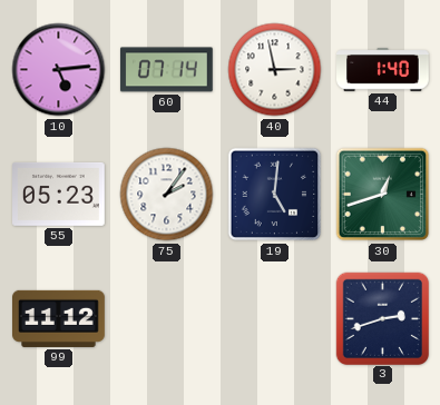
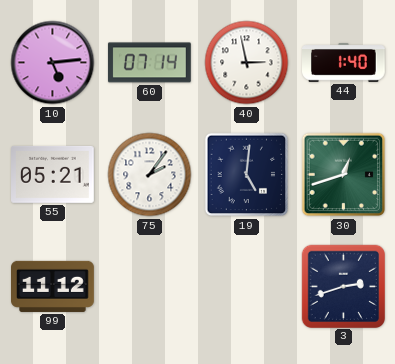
55: 05:23 -> 05:21
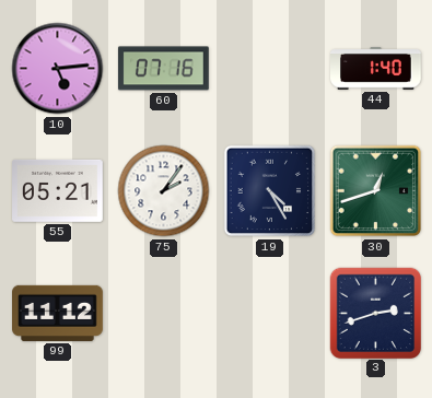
60: 07:14 -> 07:16
40: 2:58 -> none
19: 5:01 -> 4:25
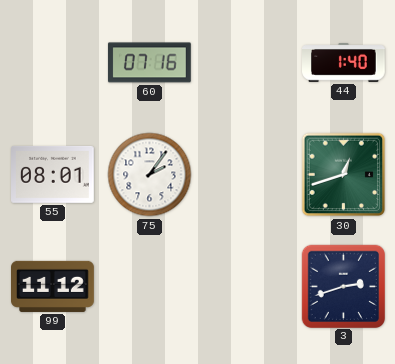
10: 5:14 -> none
55: 05:21 -> 08:01
19: 4:25 -> none
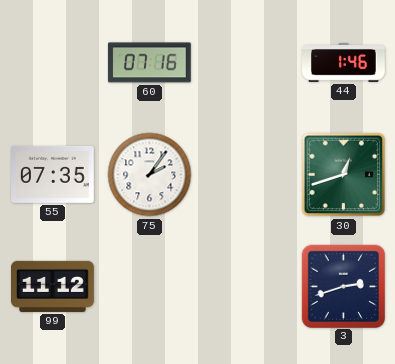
44: 1:40 -> 1:46
55: 08:01 -> 07:35
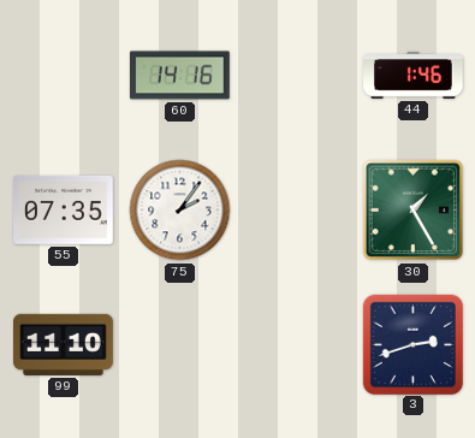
60: 07:16 -> 14:16
30: 12:42 -> 1:25
99: 11:12 -> 11:10
